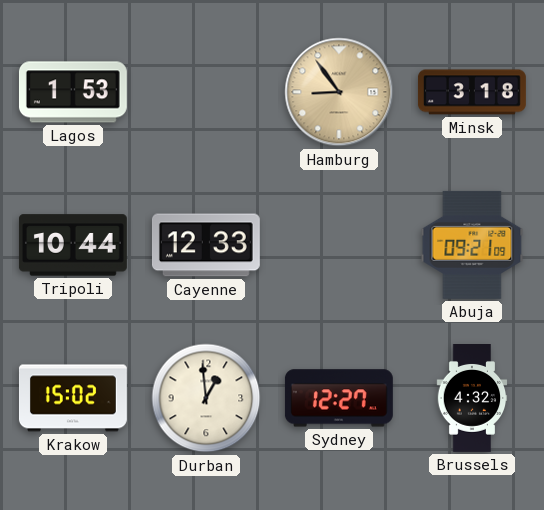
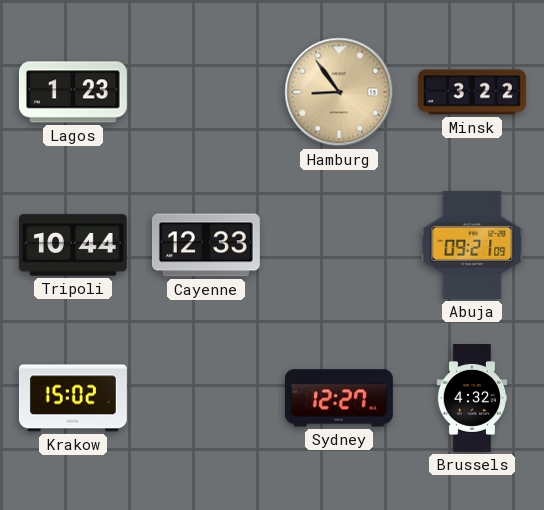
Lagos: 1:53 -> 1:23
Minsk: 3:18 -> 3:22
Durban: 12:59 -> none
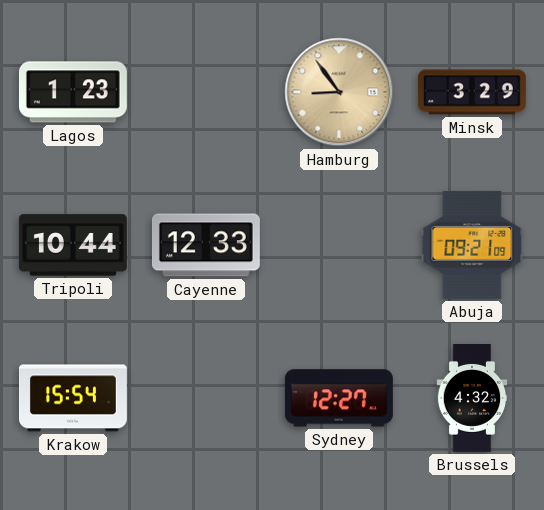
Minsk: 3:22 -> 3:29
Krakow: 15:02 -> 15:54
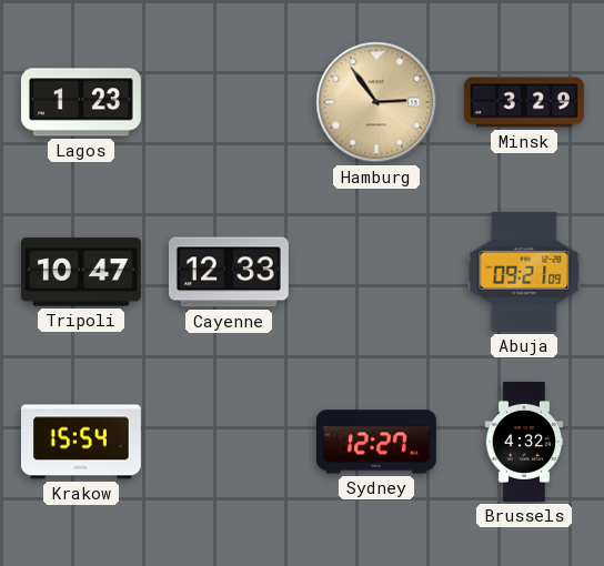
Hamburg: 8:54 -> 2:54
Tripoli: 10:44 -> 10:47
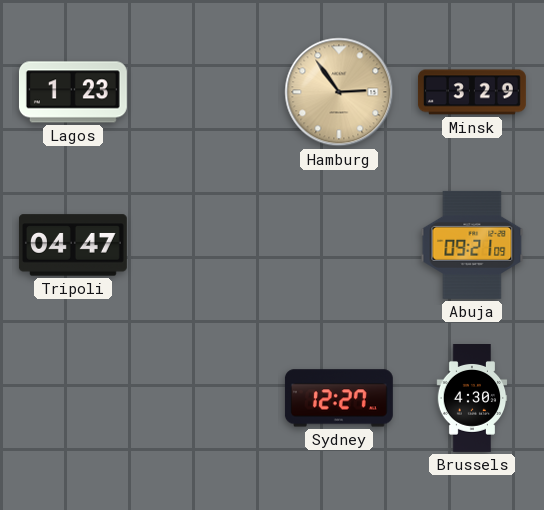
Tripoli: 10:47 -> 04:47
Cayenne: 12:33 -> none
Krakow: 15:54 -> none
Brussels: 4:32 -> 4:30
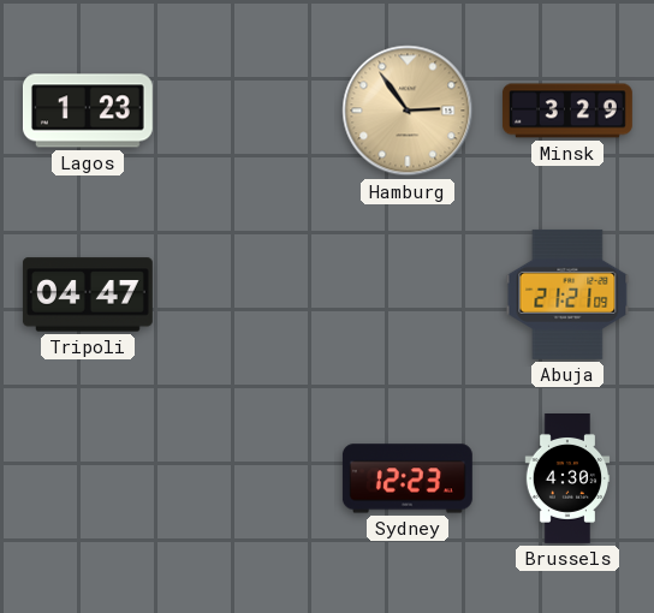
Abuja: 09:21 -> 21:21
Sydney: 12:27 -> 12:23
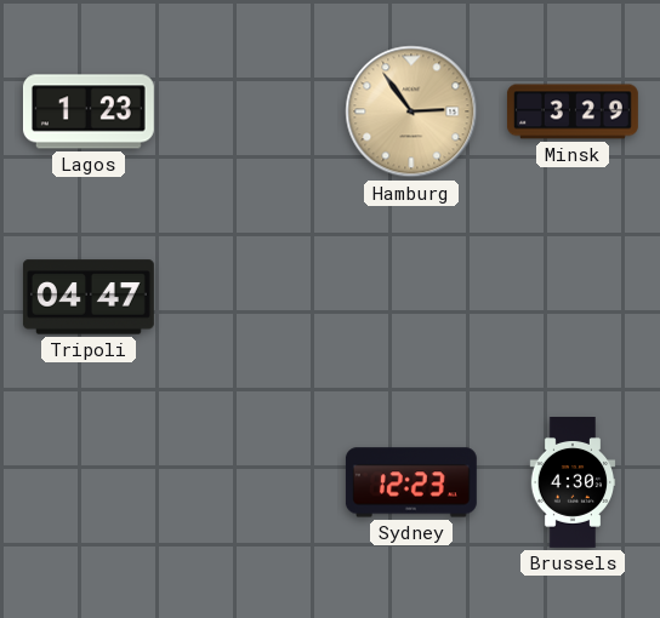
Abuja: 21:21 -> none
